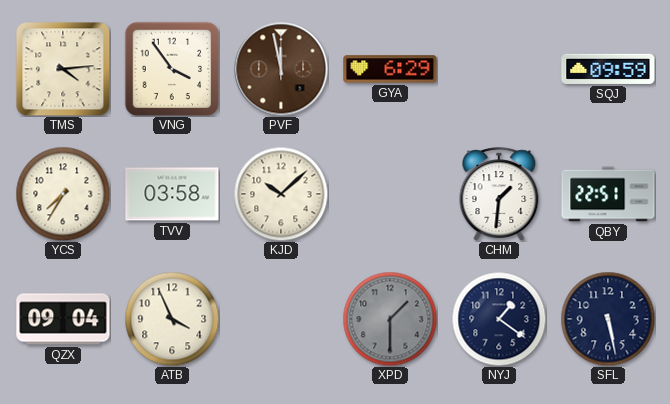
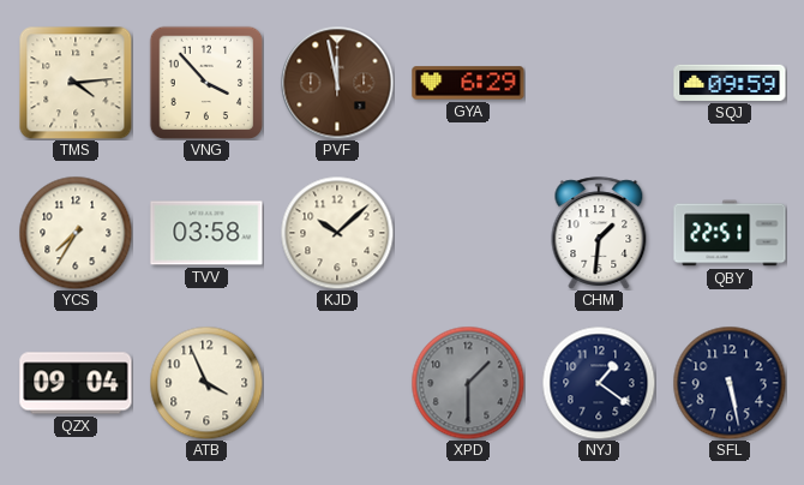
VNG: 3:54 -> 3:53
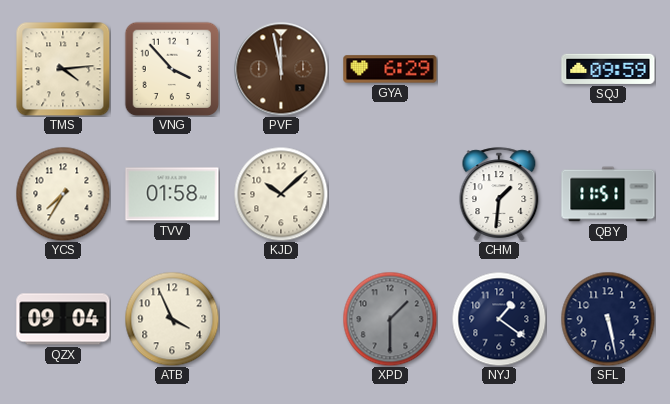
TVV: 03:58 -> 01:58
QBY: 22:51 -> 11:51
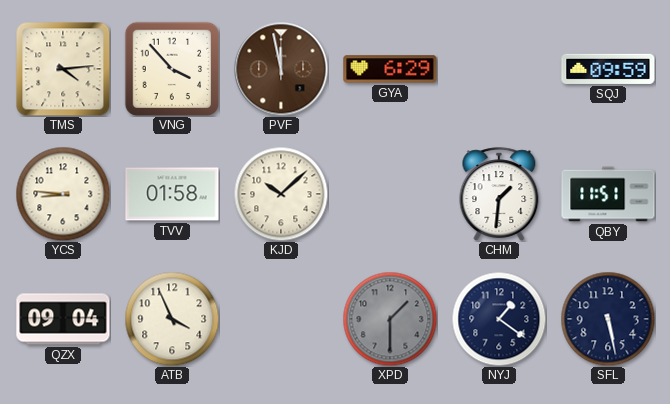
YCS: 7:35 -> 8:46
